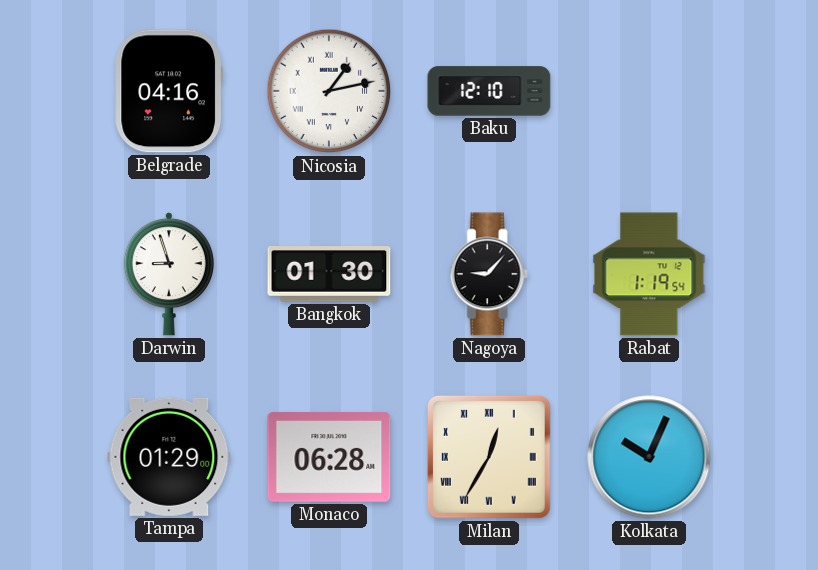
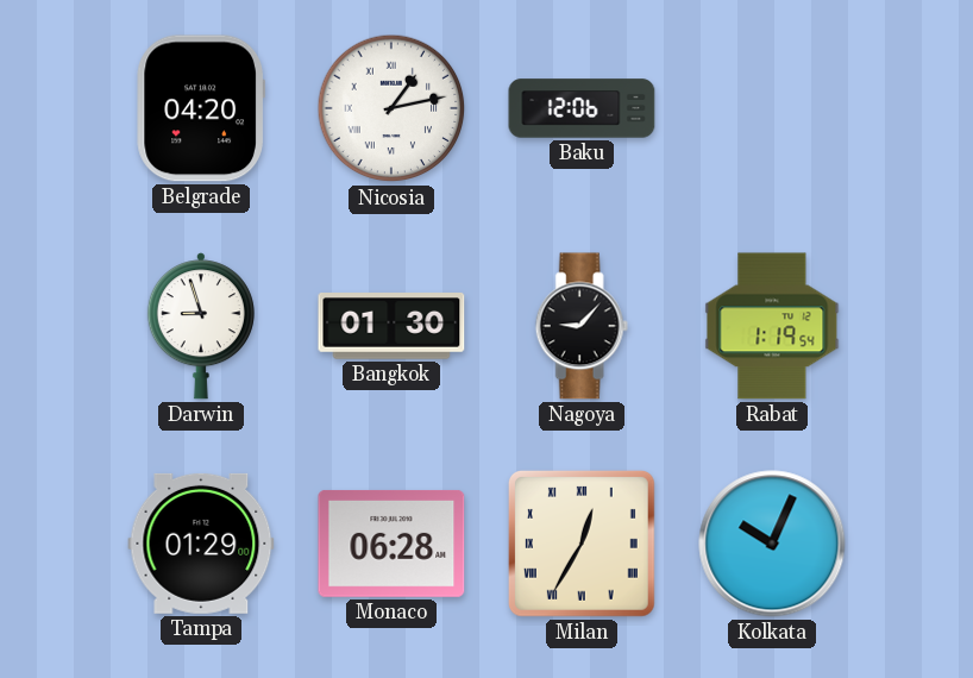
Belgrade: 04:16 -> 04:20
Baku: 12:10 -> 12:06
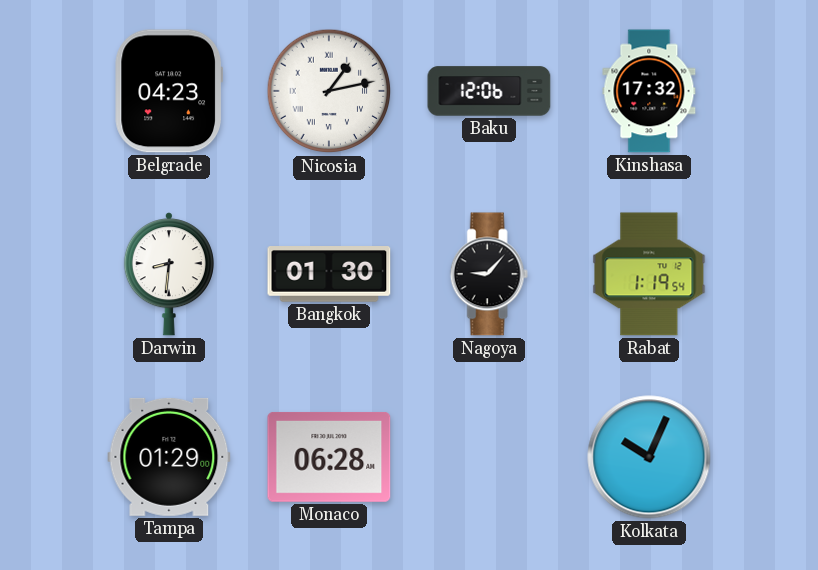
Belgrade: 04:20 -> 04:23
Kinshasa: none -> 17:32
Darwin: 8:57 -> 8:31
Milan: 12:35 -> none
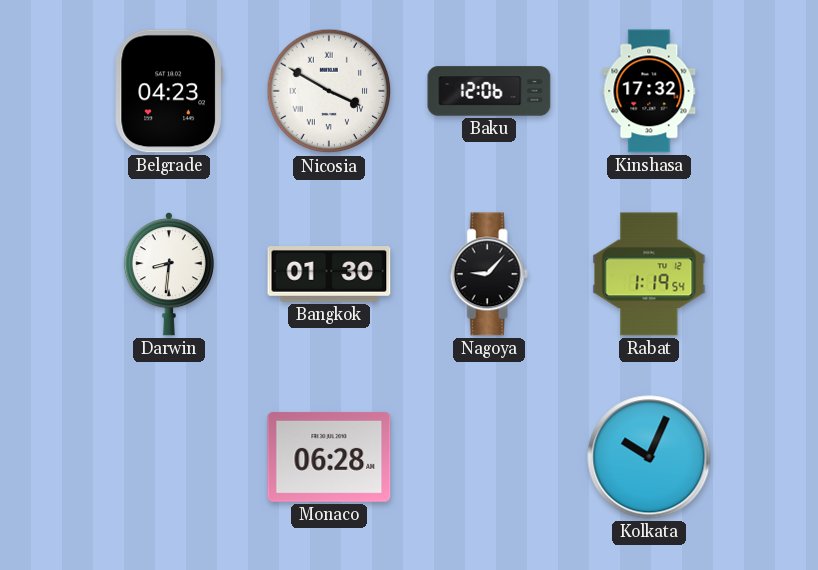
Nicosia: 1:13 -> 3:50
Tampa: 01:29 -> none
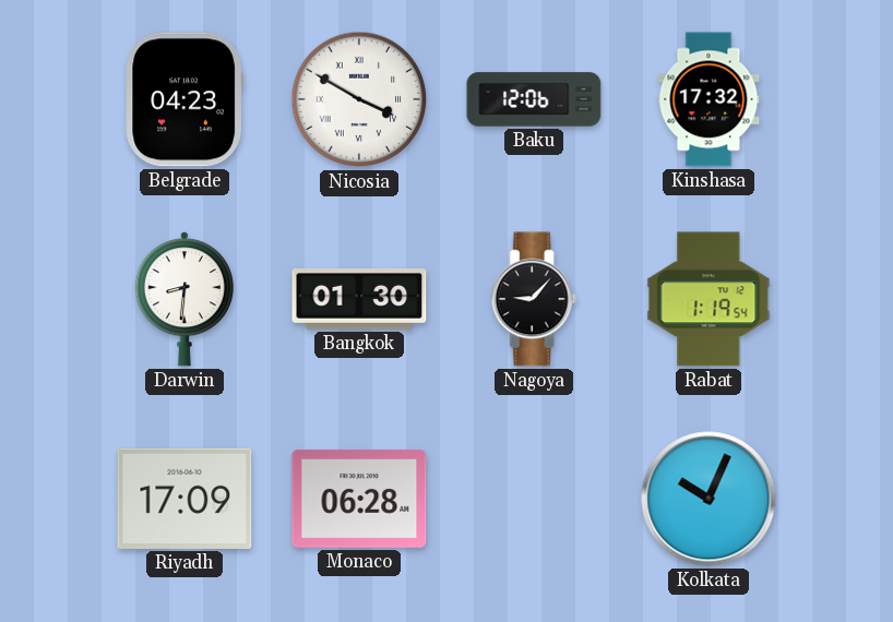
Riyadh: none -> 17:09
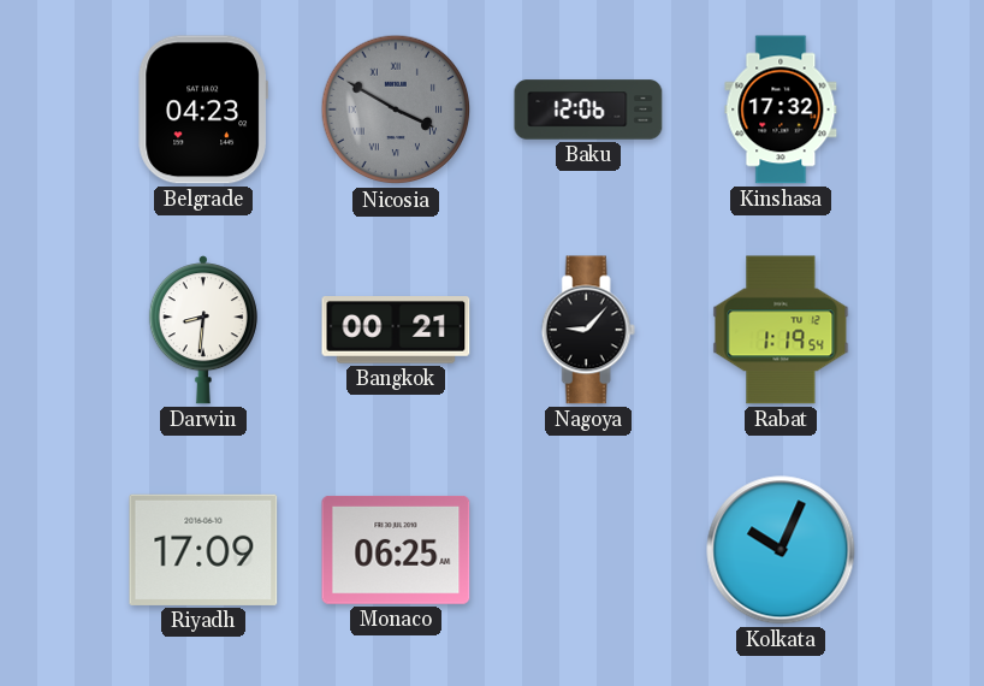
Nicosia dial: white -> grey
Bangkok: 01:30 -> 00:21
Monaco: 06:28 -> 06:25
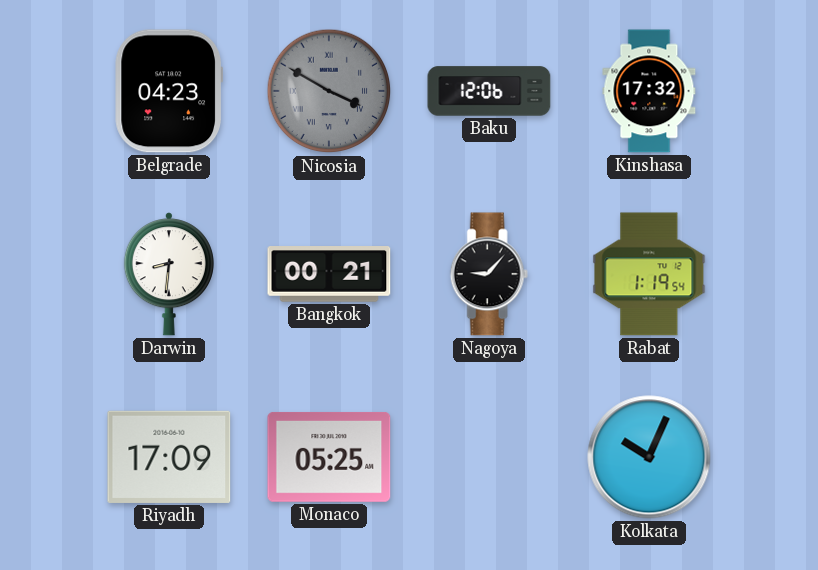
Monaco: 06:25 -> 05:25
